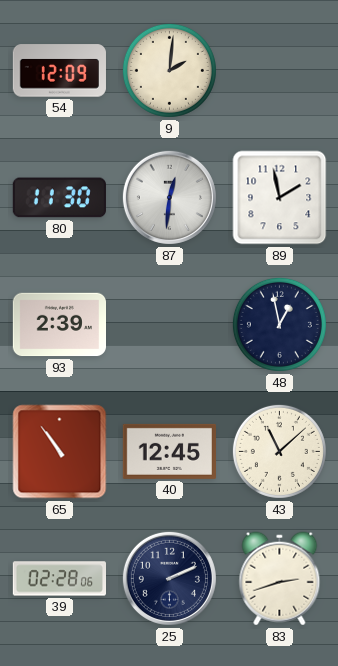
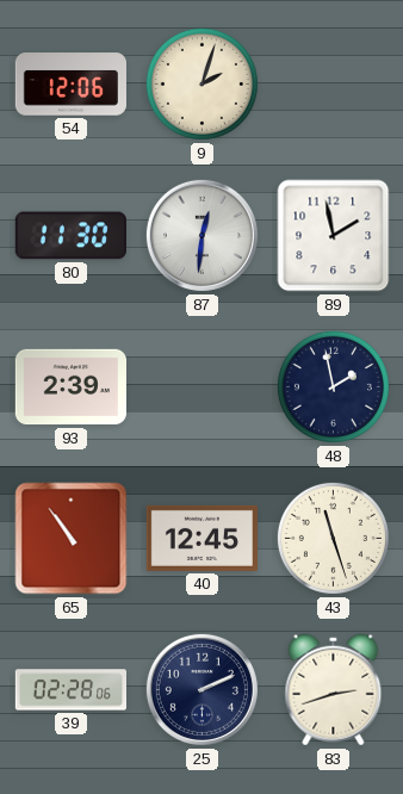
54: 12:09 -> 12:06
9: 2:01 -> 2:03
48: 12:58 -> 1:58
43: 11:08 -> 11:27
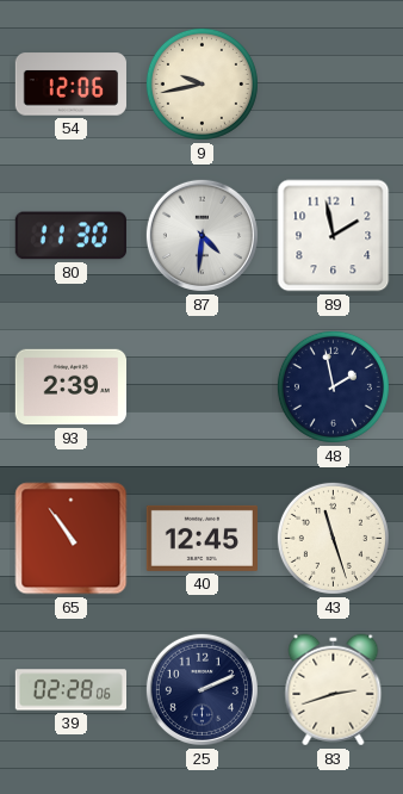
9: 2:03 -> 9:43
87: 12:31 -> 4:31
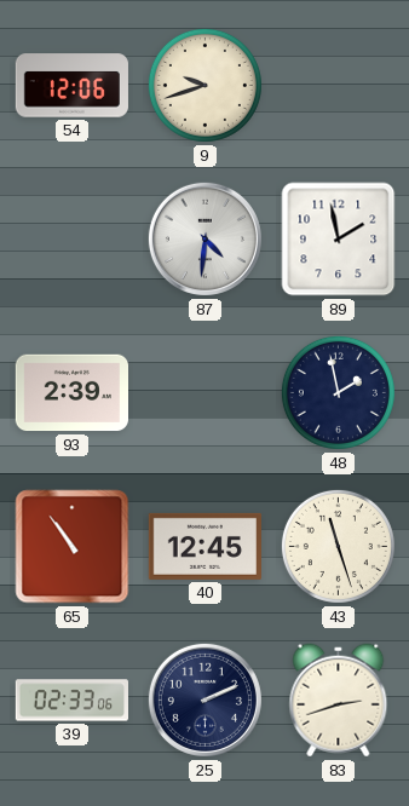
9: 9:43 -> 9:42
80: 11:30 -> none
39: 02:28 -> 02:33
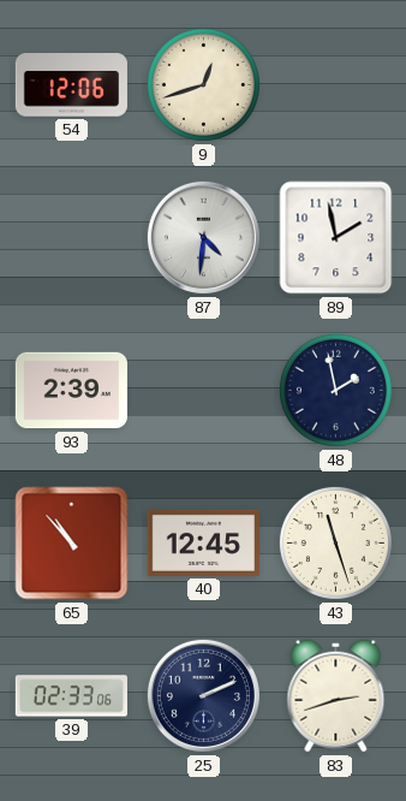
9: 9:42 -> 12:42
65: 10:54 -> 10:53
